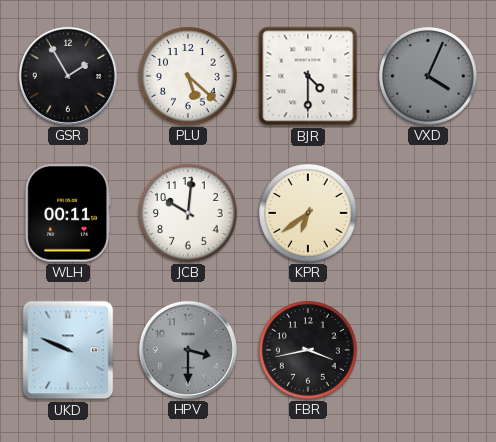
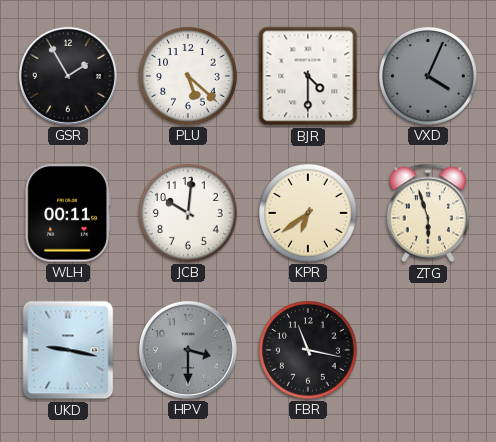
ZTG: none -> 5:57
UKD: 9:49 -> 9:17
FBR: 3:43 -> 11:17
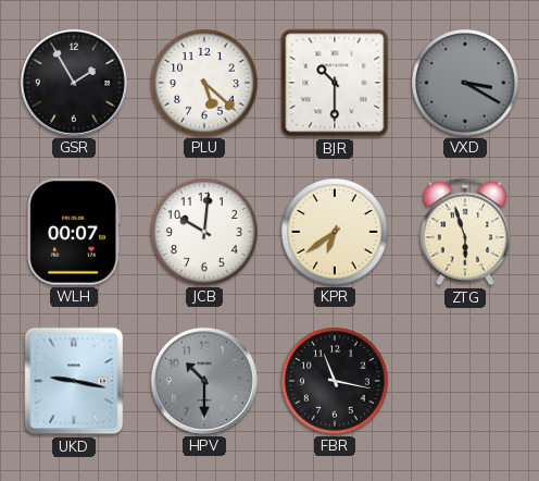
BJR: 4:30 -> 10:30
VXD: 4:04 -> 3:20
WLH: 00:11 -> 00:07
HPV: 3:30 -> 10:30
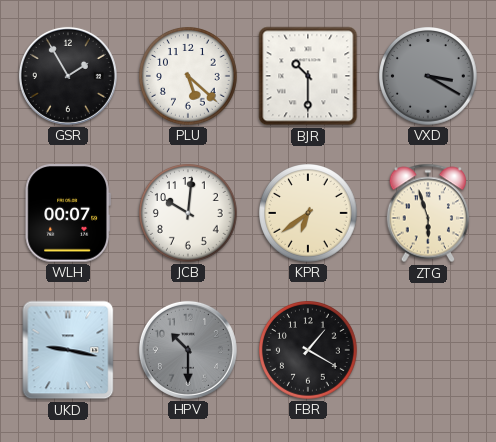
FBR: 11:17 -> 1:20
